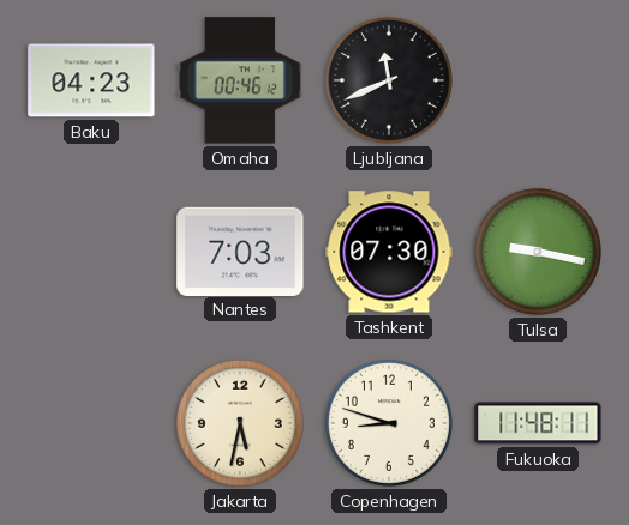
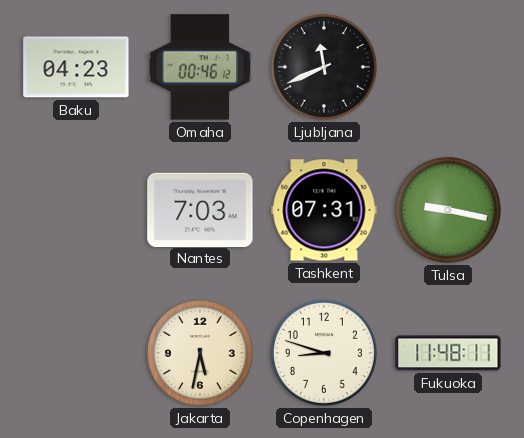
Tashkent: 07:30 -> 07:31
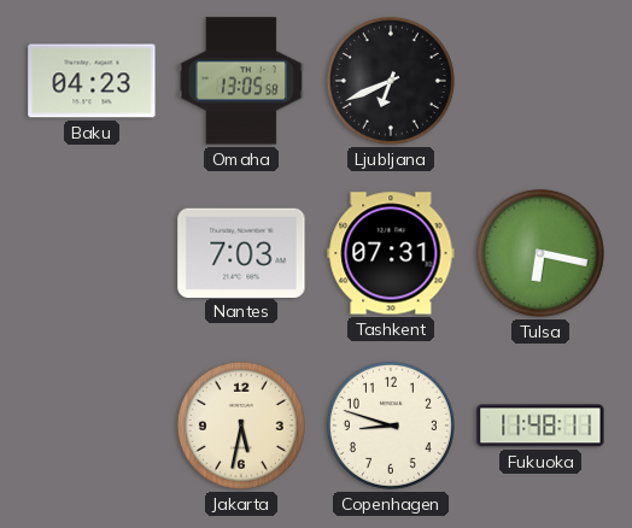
Omaha: 00:46 -> 13:05
Ljubljana: 11:41 -> 6:41
Tulsa: 9:17 -> 6:17
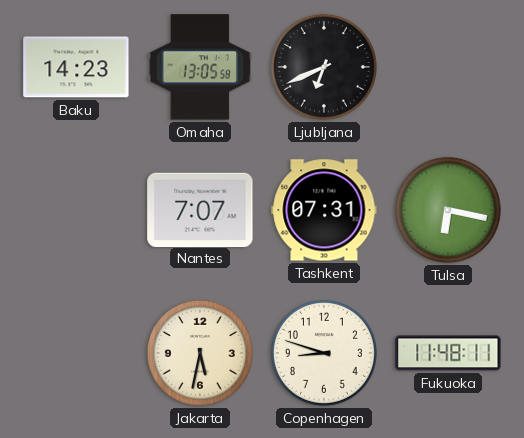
Baku: 04:23 -> 14:23
Nantes: 7:03 -> 7:07
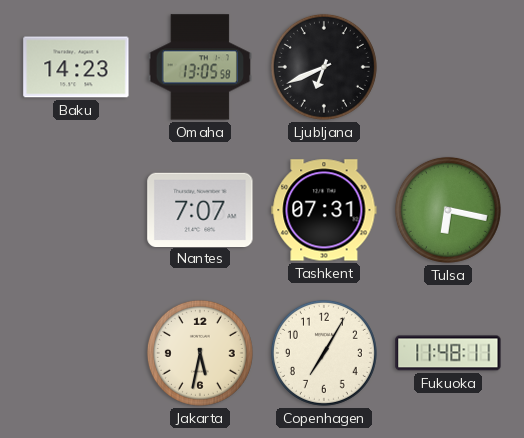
Copenhagen: 8:48 -> 7:05
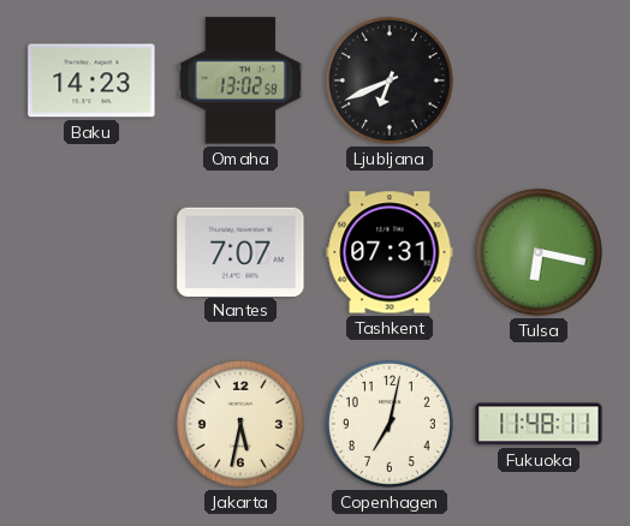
Omaha: 13:05 -> 13:02
Copenhagen: 7:05 -> 7:02
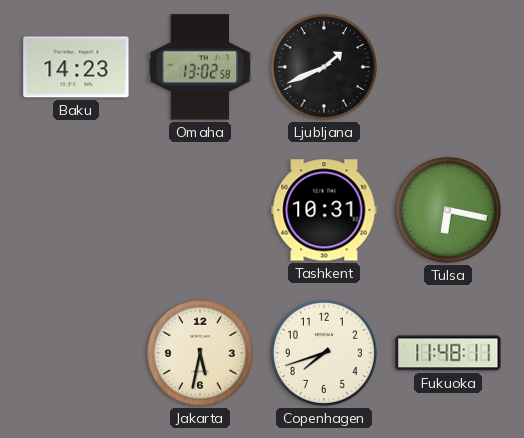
Ljubljana: 6:41 -> 1:41
Nantes: 7:07 -> none
Tashkent: 07:31 -> 10:31
Copenhagen: 7:02 -> 7:42
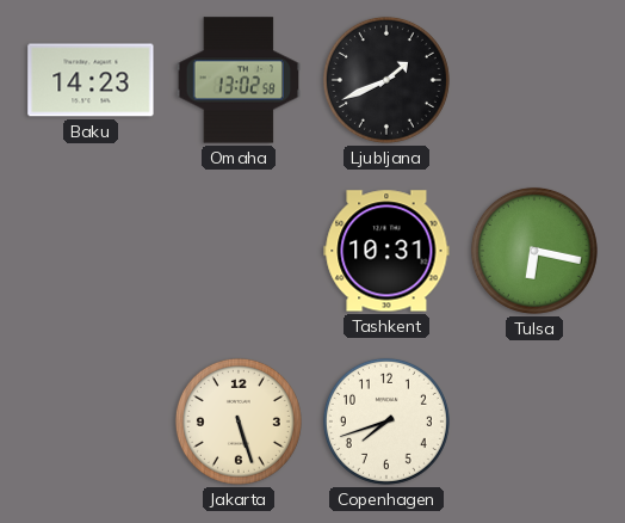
Jakarta: 5:32 -> 5:27
Fukuoka: 11:48 -> none
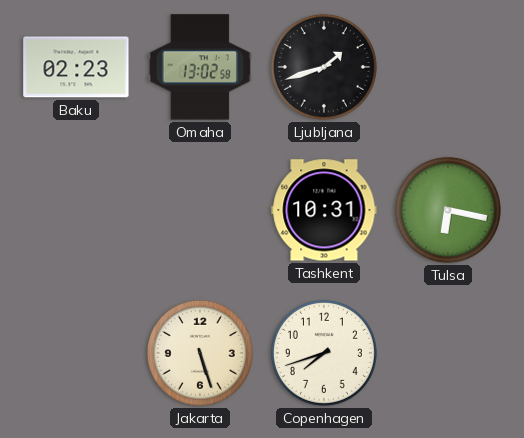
Baku: 14:23 -> 02:23
Ljubljana: 1:41 -> 1:42
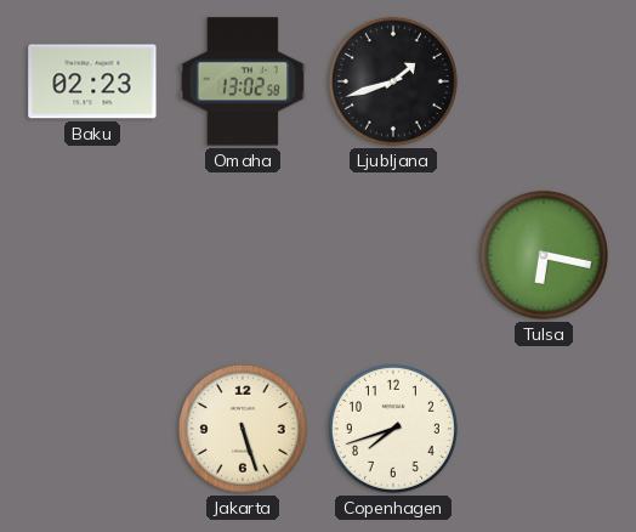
Tashkent: 10:31 -> none
